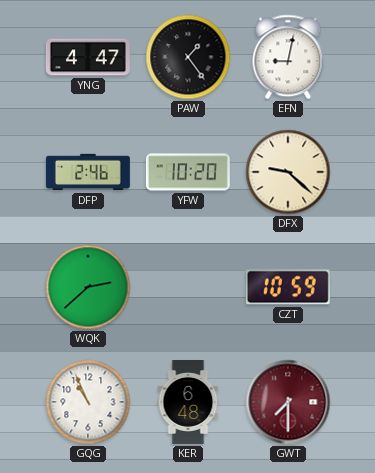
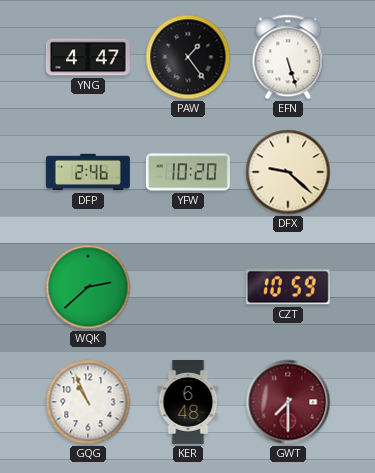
EFN: 9:02 -> 5:27
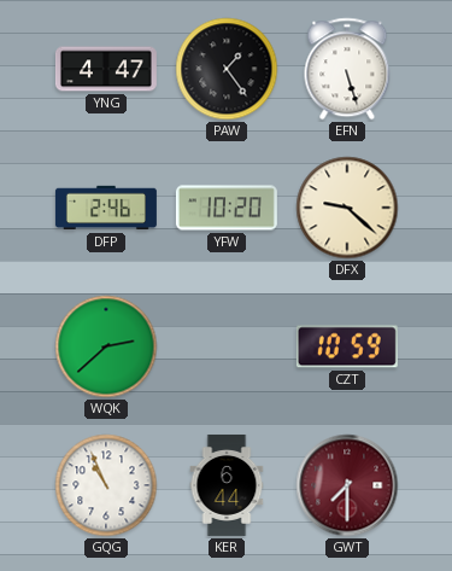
KER: 6:48 -> 6:44
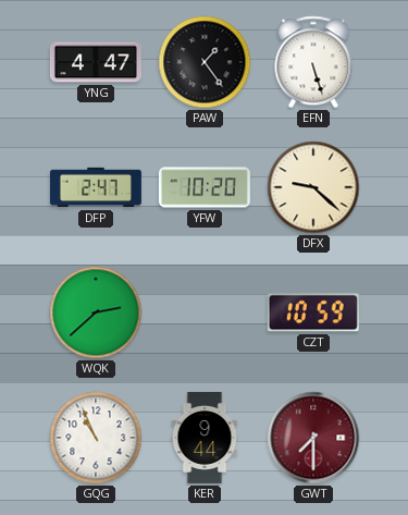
DFP: 2:46 -> 2:47
KER: 6:44 -> 9:44
